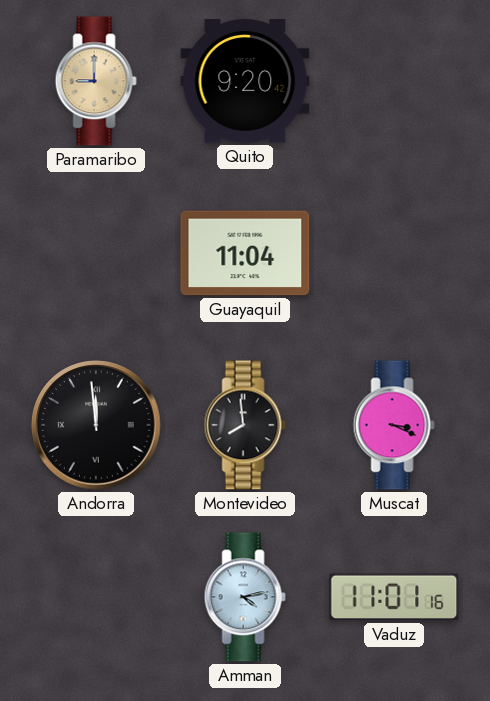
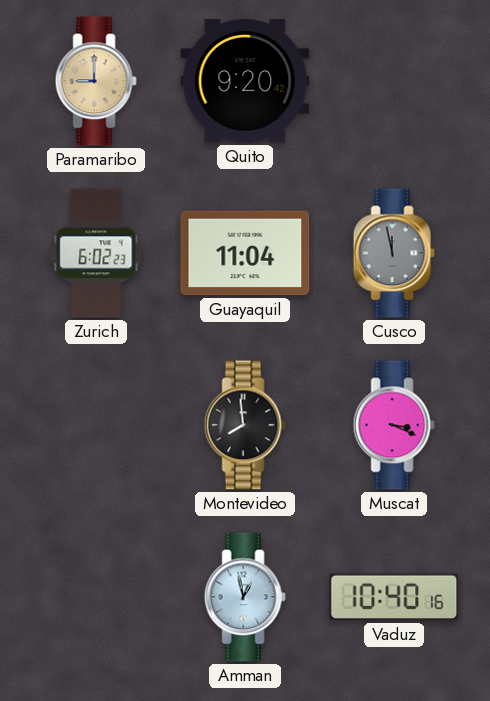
Zurich: none -> 6:02
Cusco: none -> 11:58
Andorra: 11:59 -> none
Amman: 4:13 -> 12:58
Vaduz: 11:01 -> 10:40
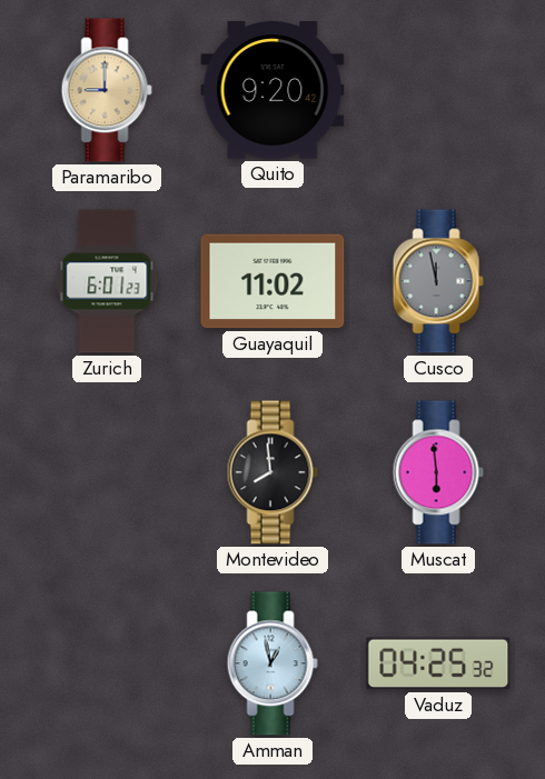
Zurich: 6:02 -> 6:01
Guayaquil: 11:04 -> 11:02
Muscat: 3:19 -> 5:59
Vaduz: 10:40 -> 04:25
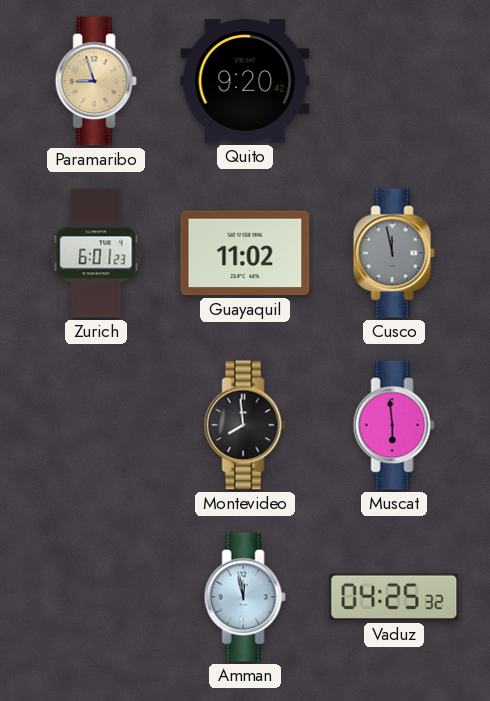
Paramaribo: 9:00 -> 8:57
Amman: 12:58 -> 11:58
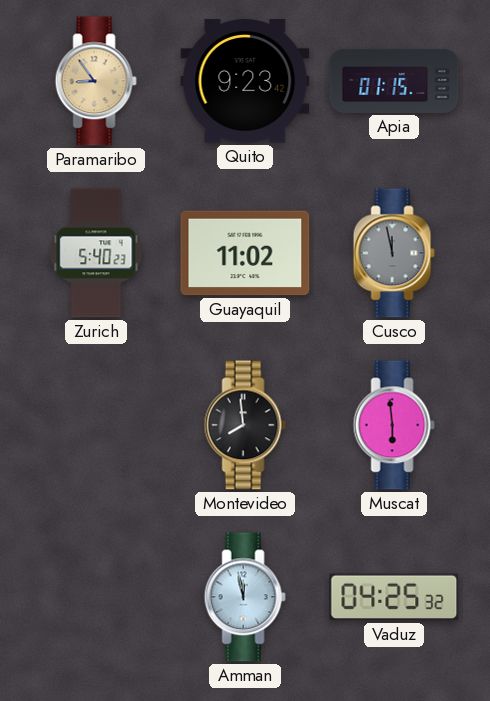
Paramaribo: 8:57 -> 8:54
Quito: 9:20 -> 9:23
Apia: none -> 01:15
Zurich: 6:01 -> 5:40
